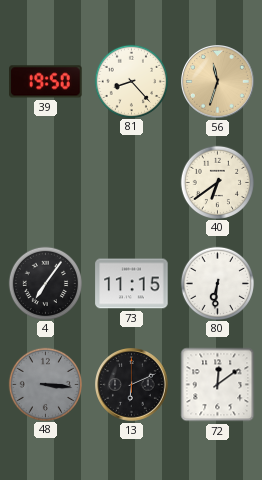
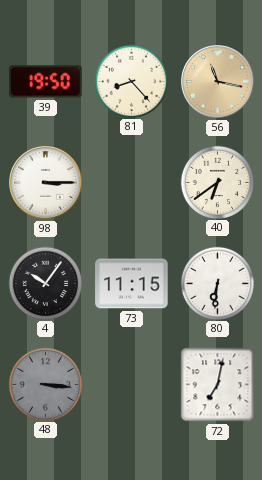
56: 11:33 -> 11:17
98: none -> 3:15
4: 7:06 -> 10:06
13: 6:11 -> none
72: 12:09 -> 7:02
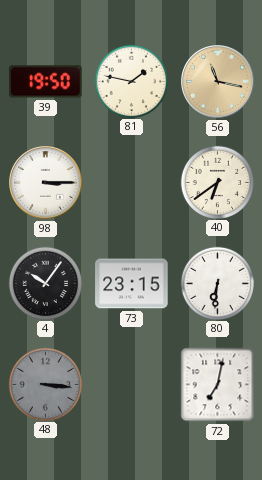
81: 8:23 -> 1:47
73: 11:15 -> 23:15
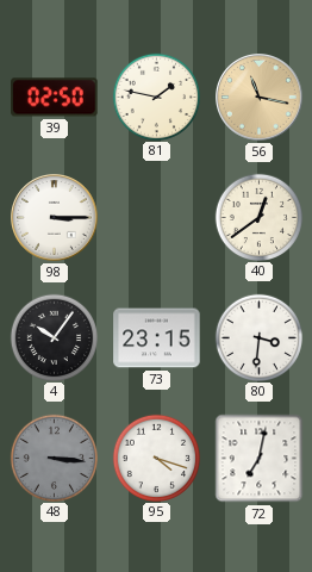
39: 19:50 -> 02:50
40: 6:39 -> 12:39
80: 6:31 -> 3:31
95: none -> 4:18
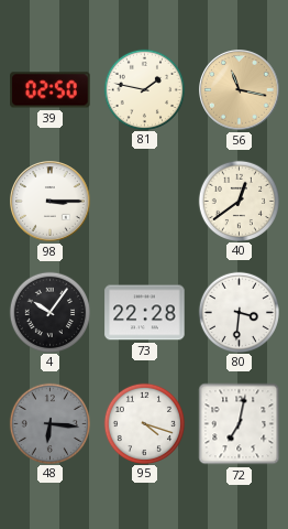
73: 23:15 -> 22:28
48: 3:16 -> 6:16
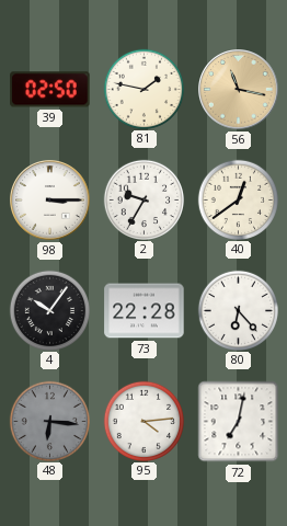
2: none -> 9:35
80: 3:31 -> 6:23
95: 4:18 -> 4:14
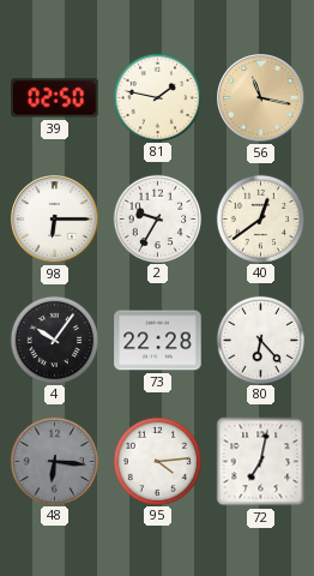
98: 3:15 -> 6:15
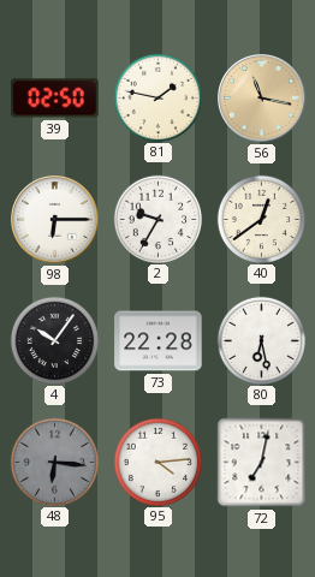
80: 6:23 -> 6:28
